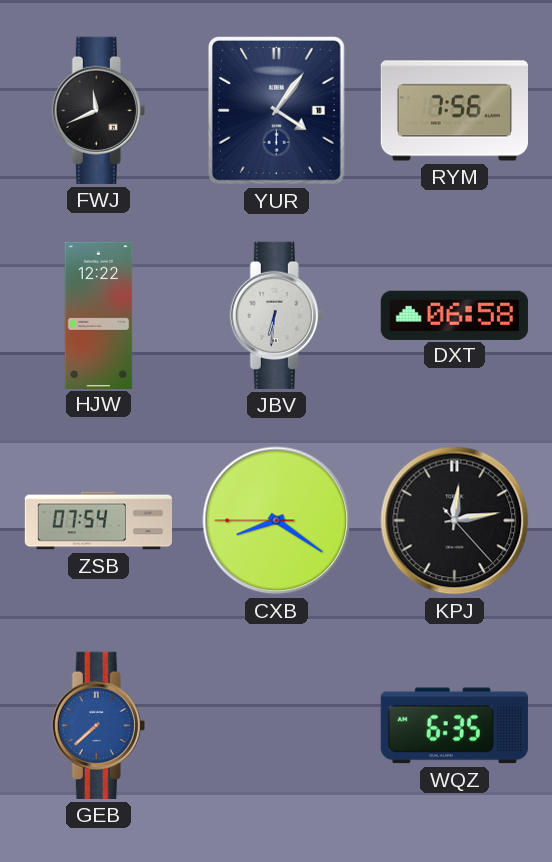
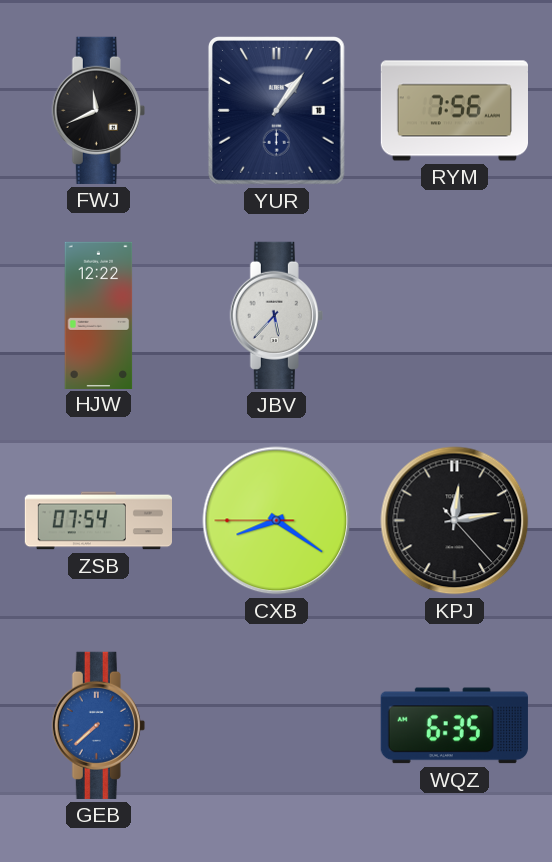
YUR: 4:06 -> 1:06
JBV: 6:31 -> 5:37
DXT: 06:58 -> none
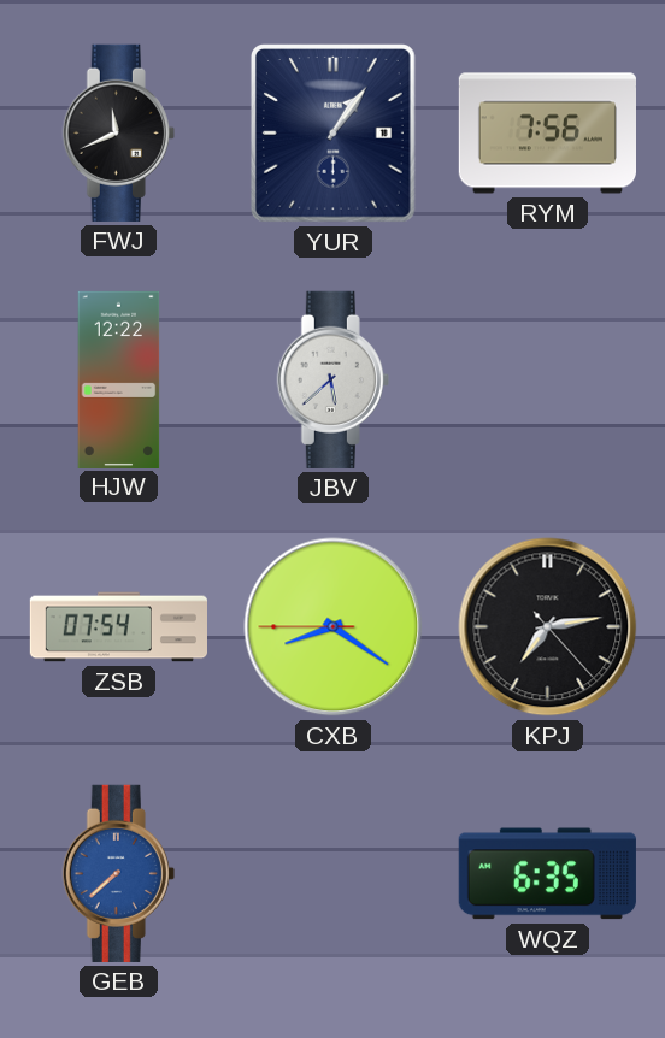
JBV: 5:37 -> 5:38
KPJ: 12:13 -> 7:13
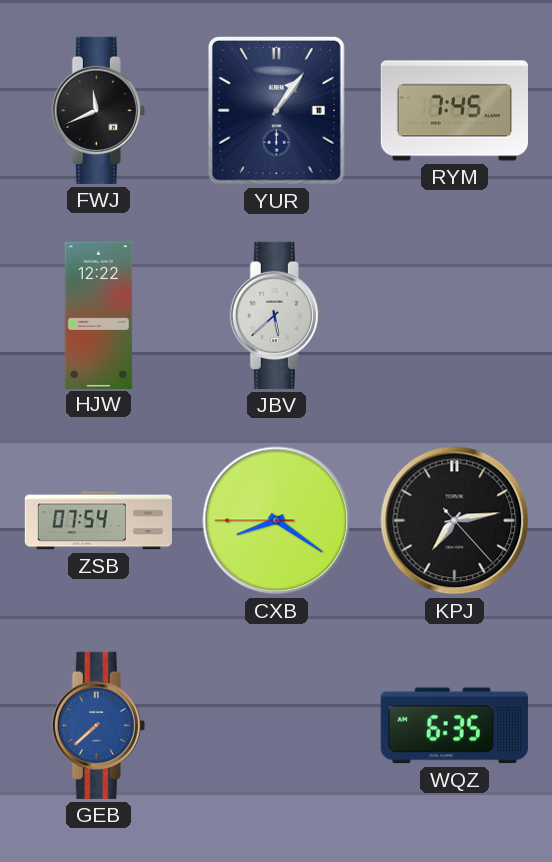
RYM: 7:56 -> 7:45
